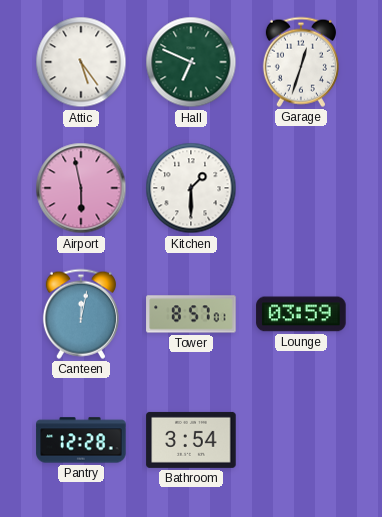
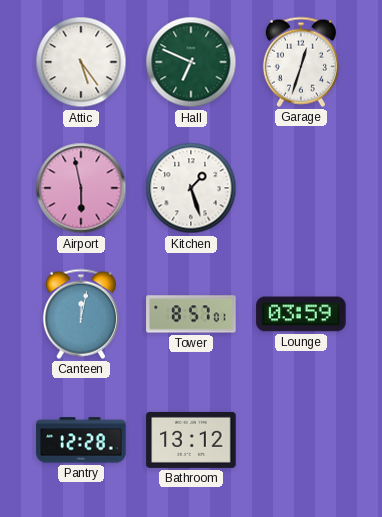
Kitchen: 1:30 -> 1:27
Bathroom: 3:54 -> 13:12
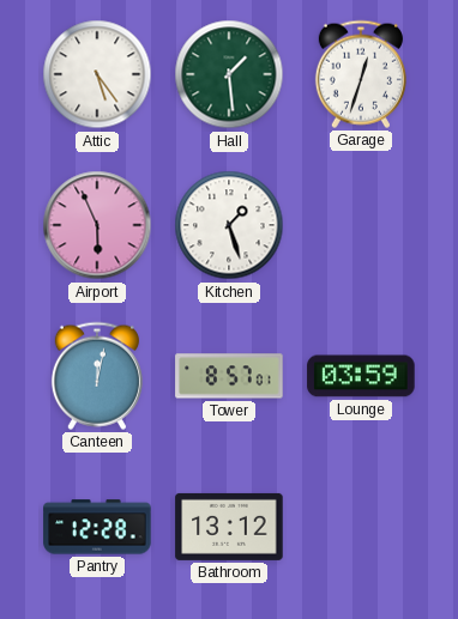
Hall: 6:49 -> 1:29
Airport: 5:58 -> 5:56
